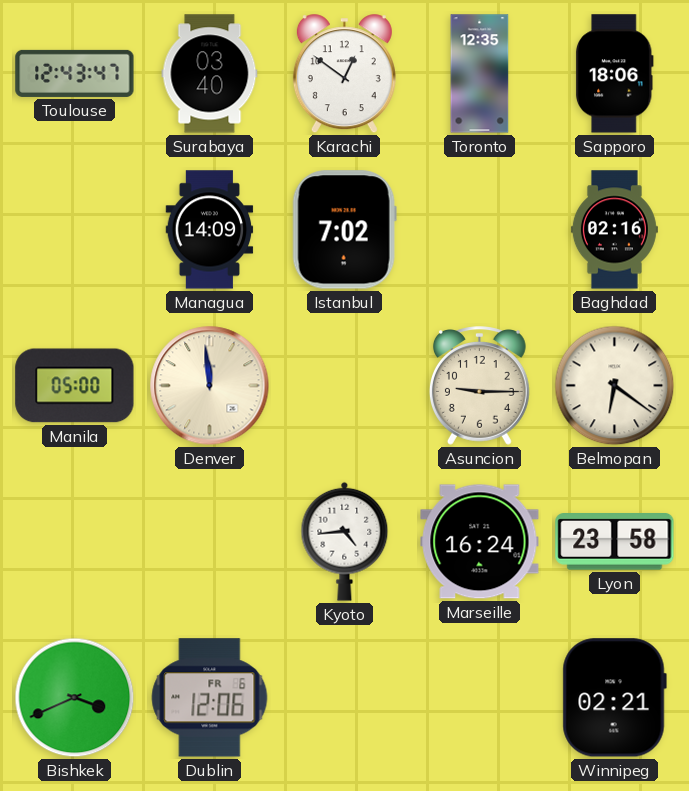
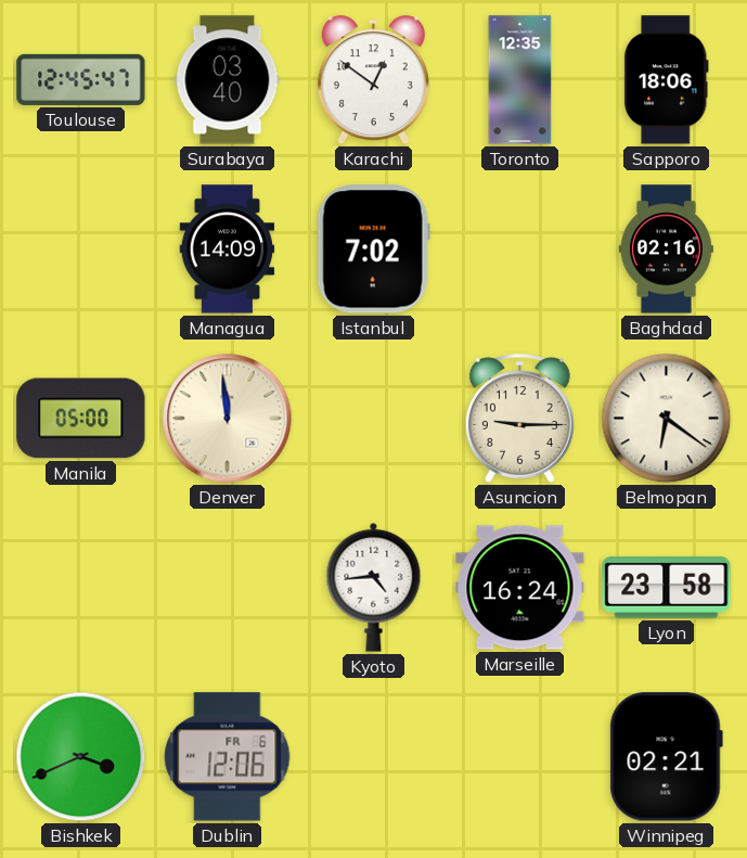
Toulouse: 12:43 -> 12:45
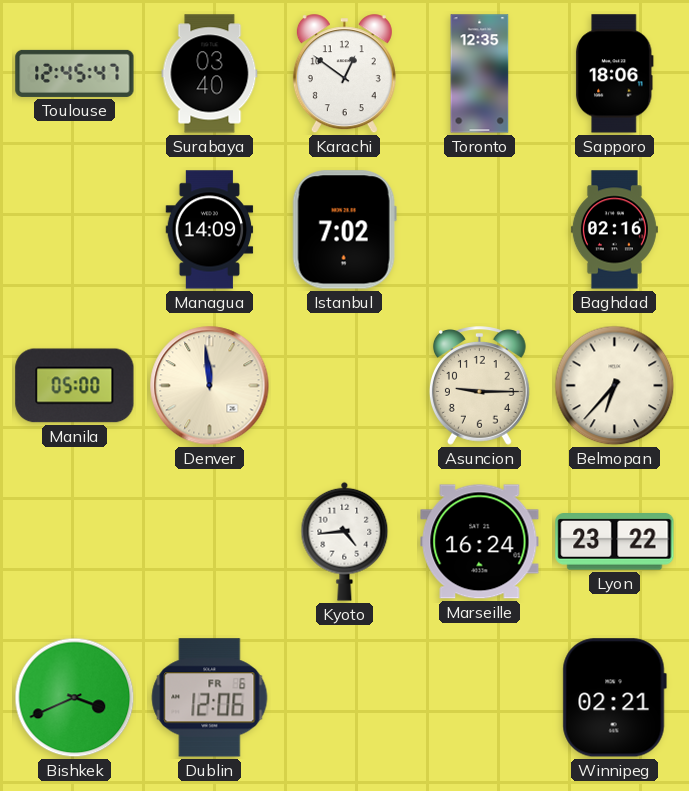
Belmopan: 6:21 -> 6:37
Lyon: 23:58 -> 23:22
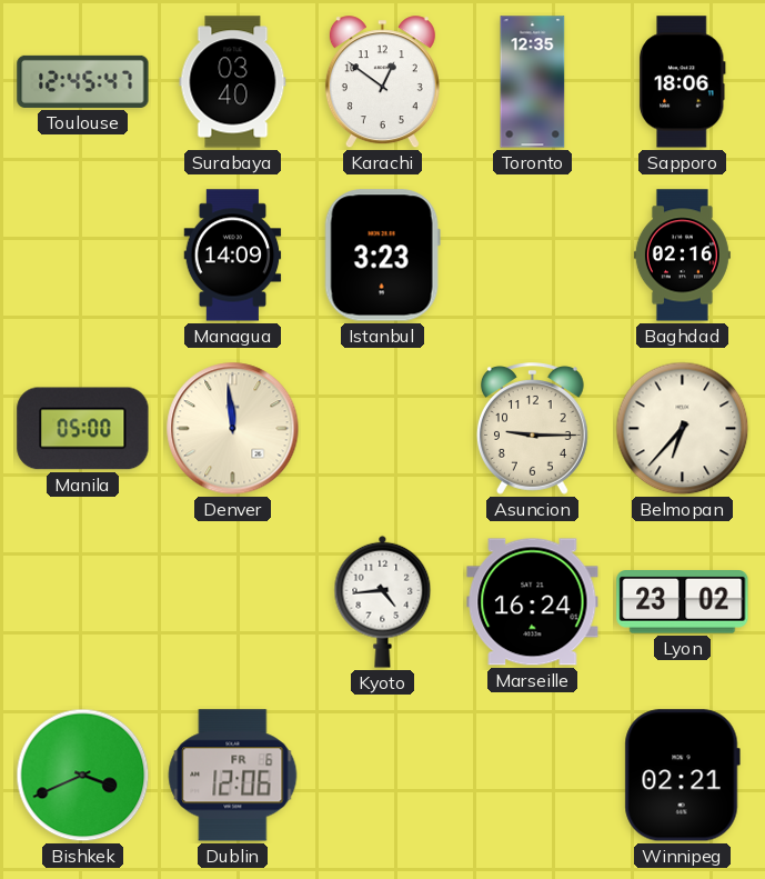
Istanbul: 7:02 -> 3:23
Lyon: 23:22 -> 23:02
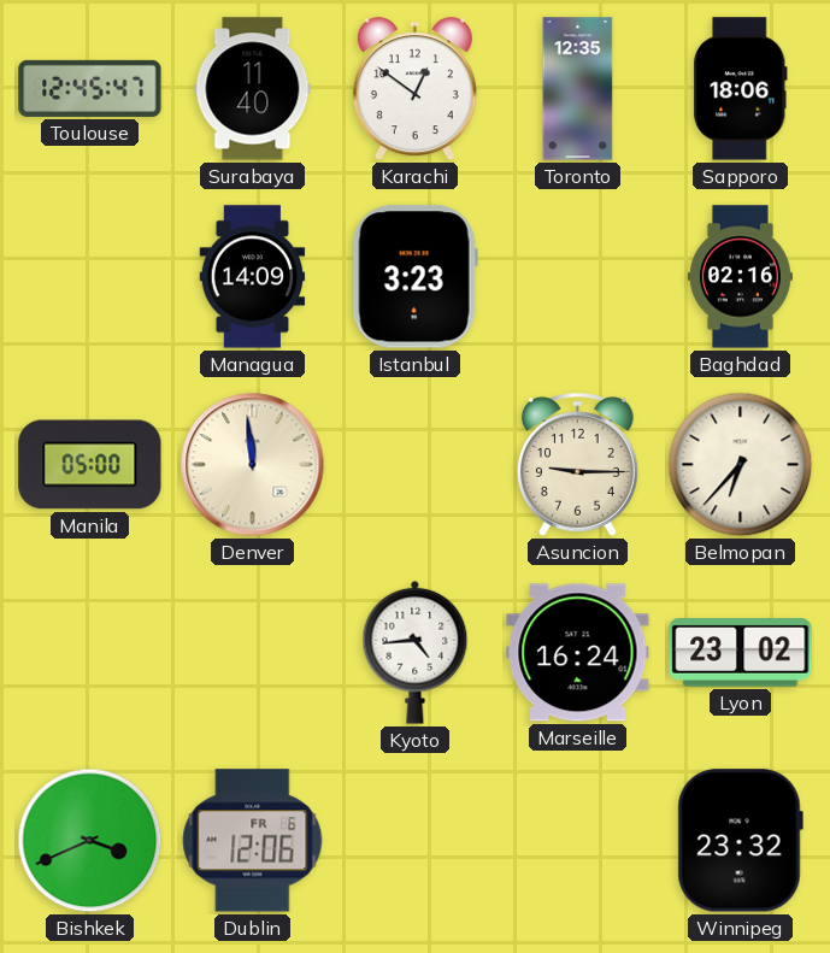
Surabaya: 03:40 -> 11:40
Winnipeg: 02:21 -> 23:32
